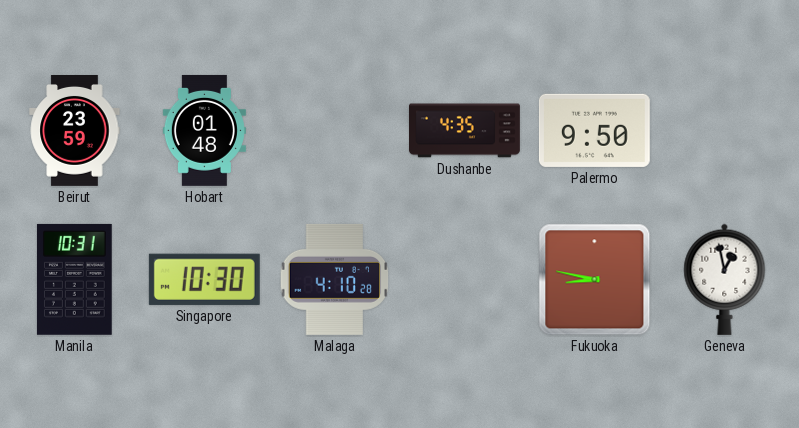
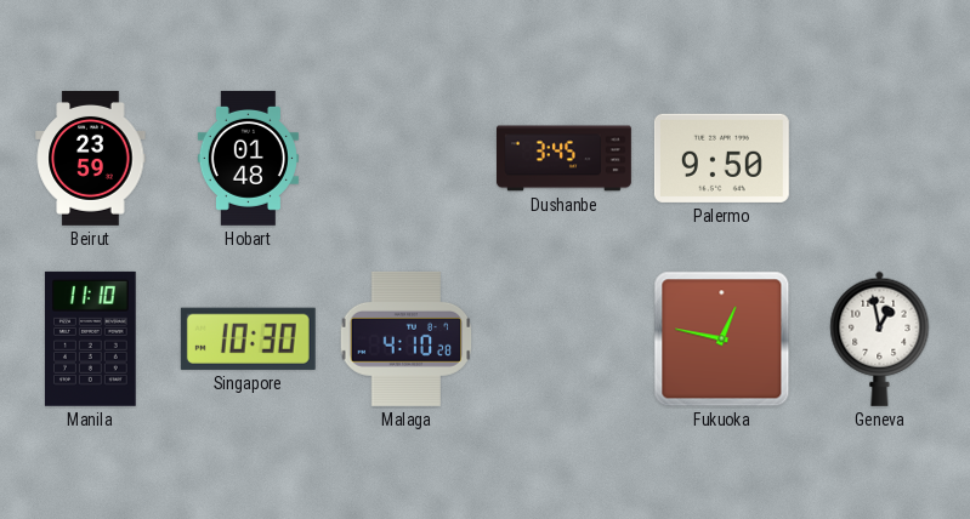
Dushanbe: 4:35 -> 3:45
Manila: 10:31 -> 11:10
Fukuoka: 8:47 -> 12:47
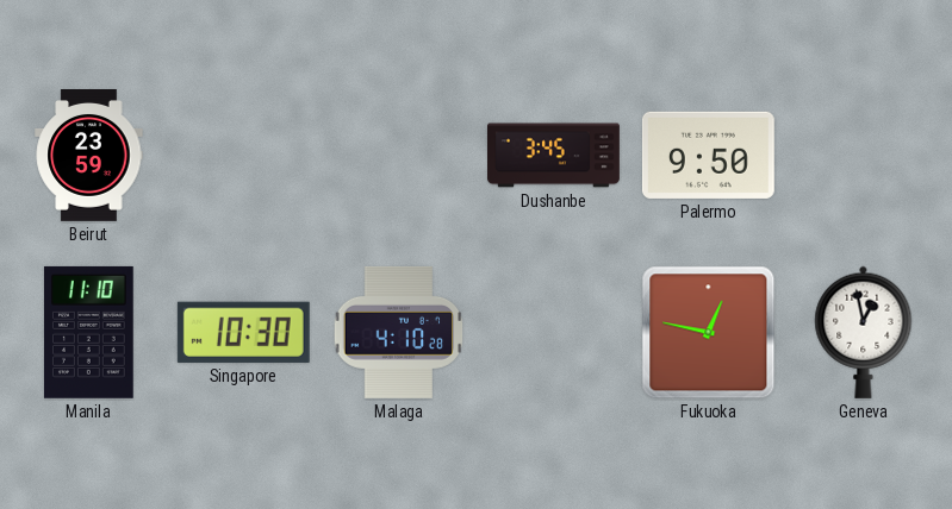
Hobart: 01:48 -> none
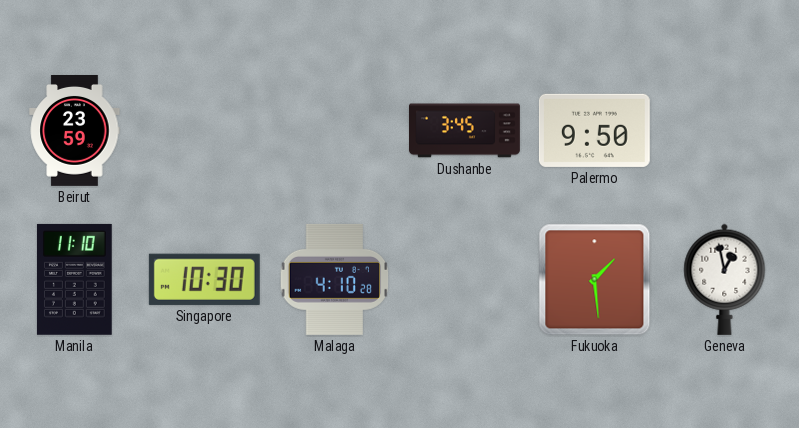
Fukuoka: 12:47 -> 1:29
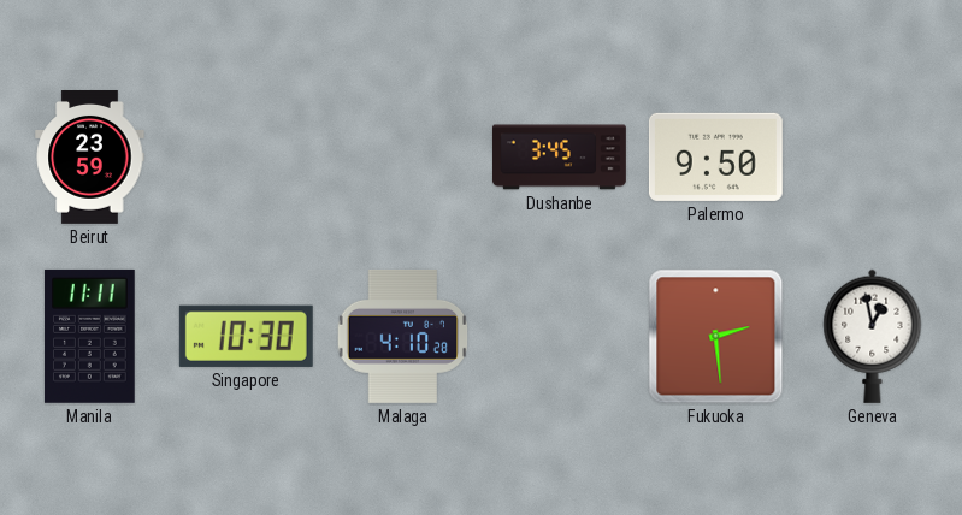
Manila: 11:10 -> 11:11
Fukuoka: 1:29 -> 2:29
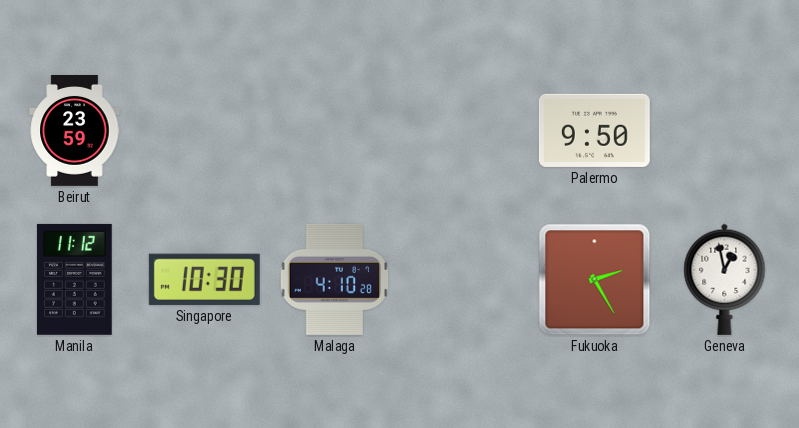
Dushanbe: 3:45 -> none
Manila: 11:11 -> 11:12
Fukuoka: 2:29 -> 2:25
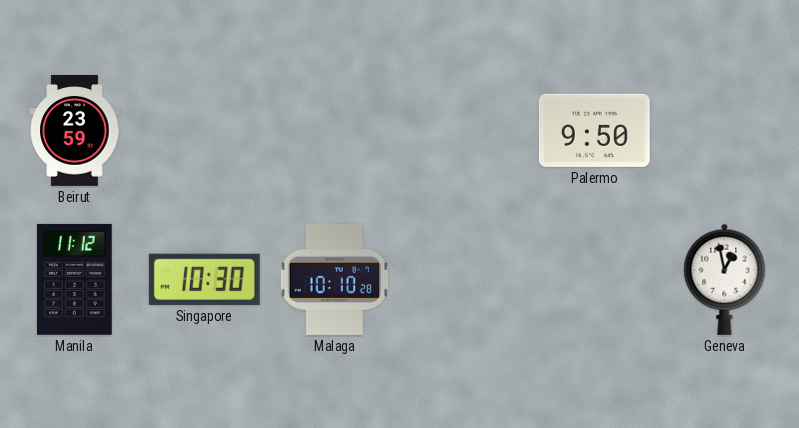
Malaga: 4:10 -> 10:10
Fukuoka: 2:25 -> none
